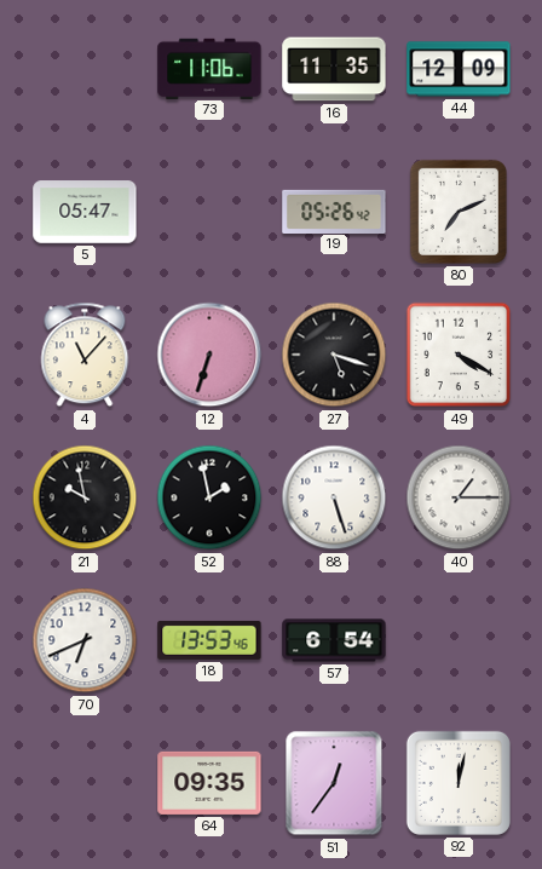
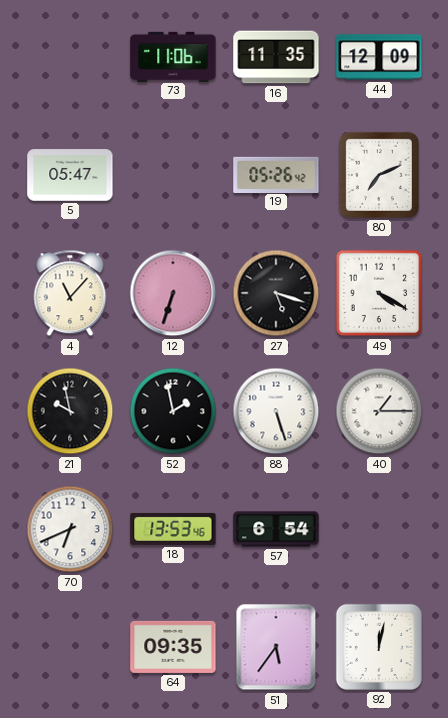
51: 12:36 -> 5:36
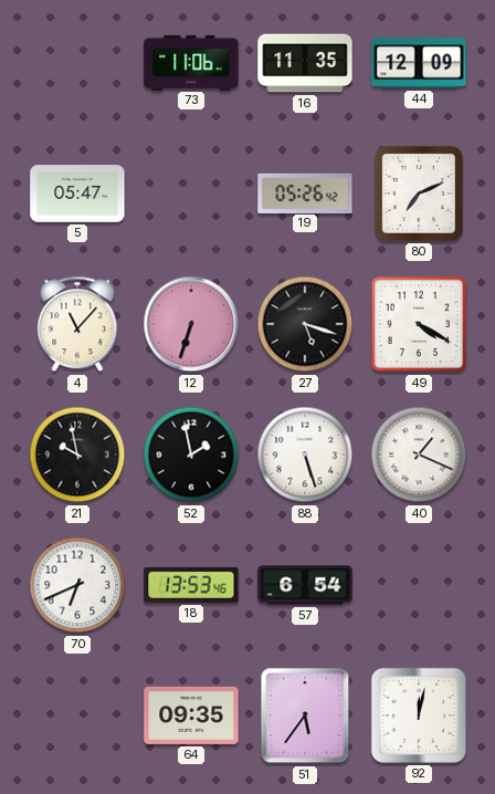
40: 1:15 -> 1:19
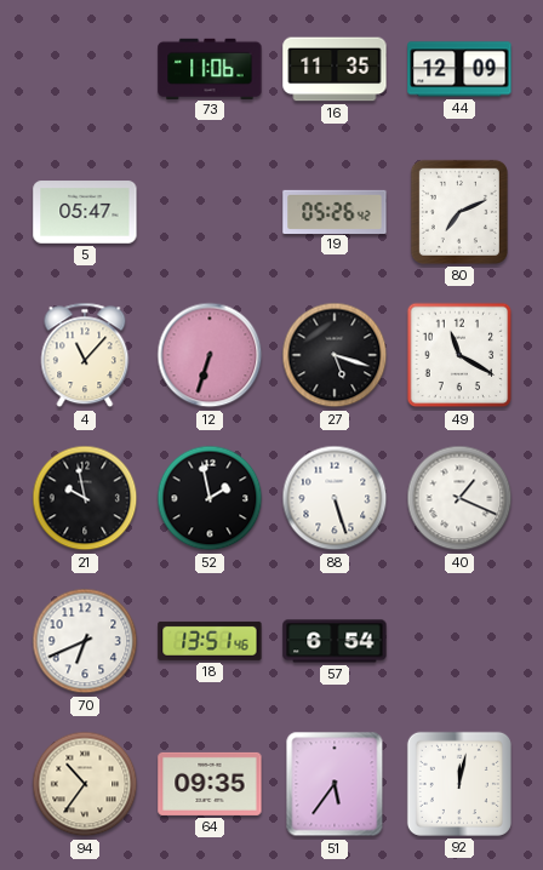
49: 4:20 -> 11:20
18: 13:53 -> 13:51
94: none -> 10:36
